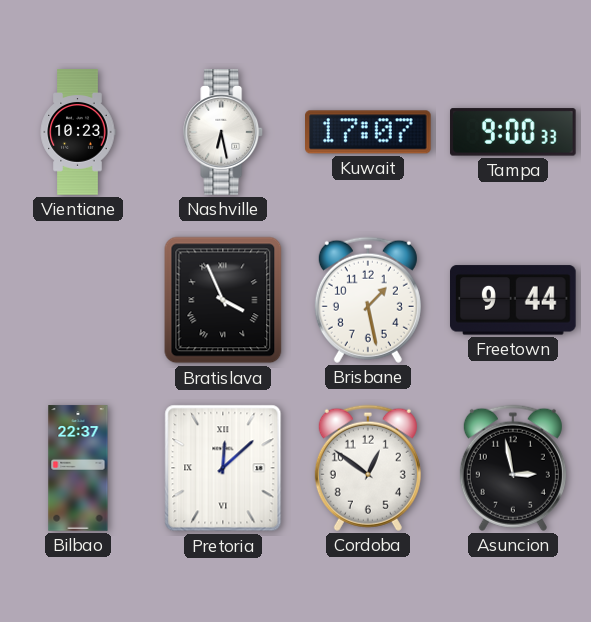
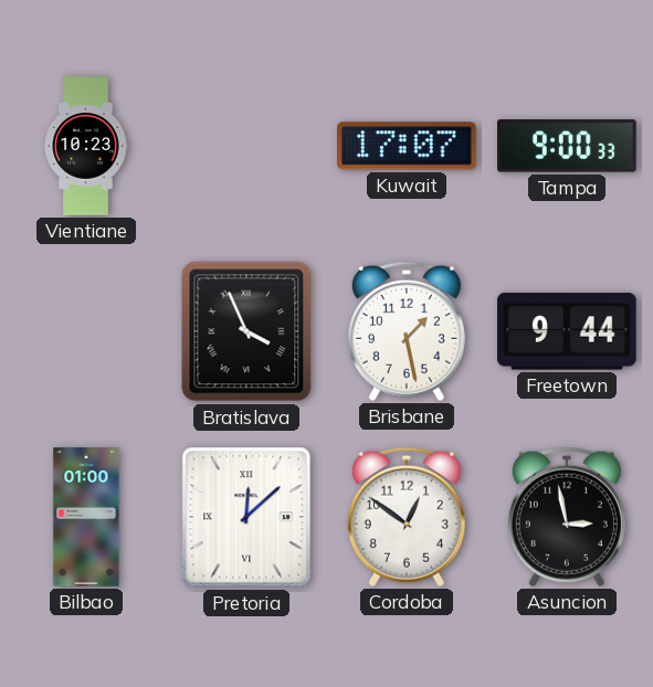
Nashville: 6:28 -> none
Bilbao: 22:37 -> 01:00
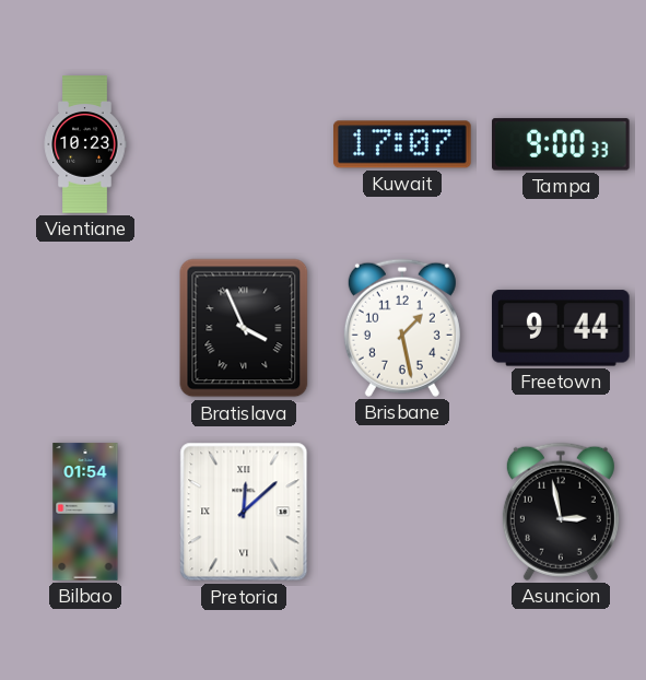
Bilbao: 01:00 -> 01:54
Cordoba: 12:51 -> none
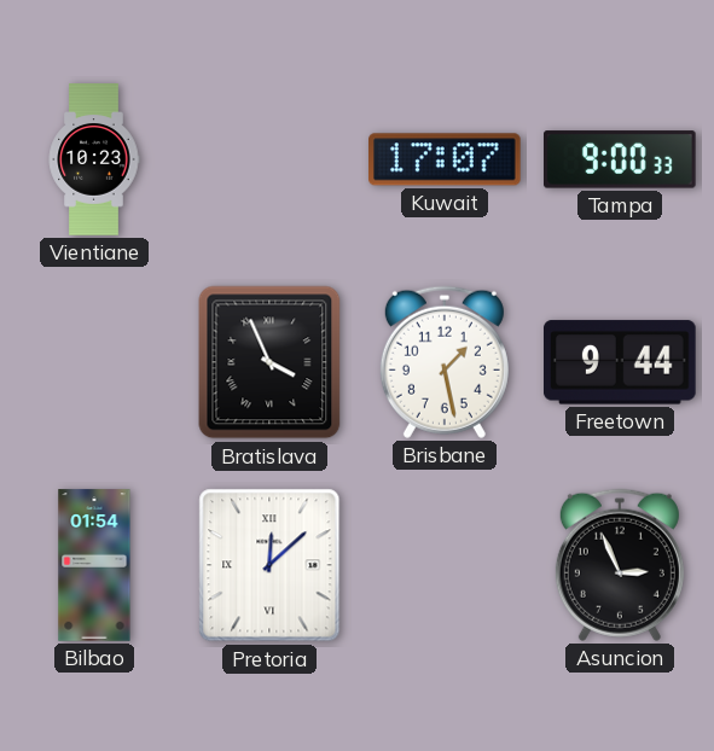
Asuncion: 2:58 -> 2:56
